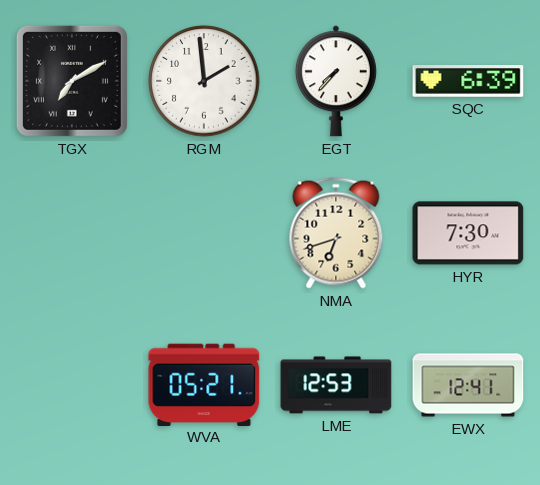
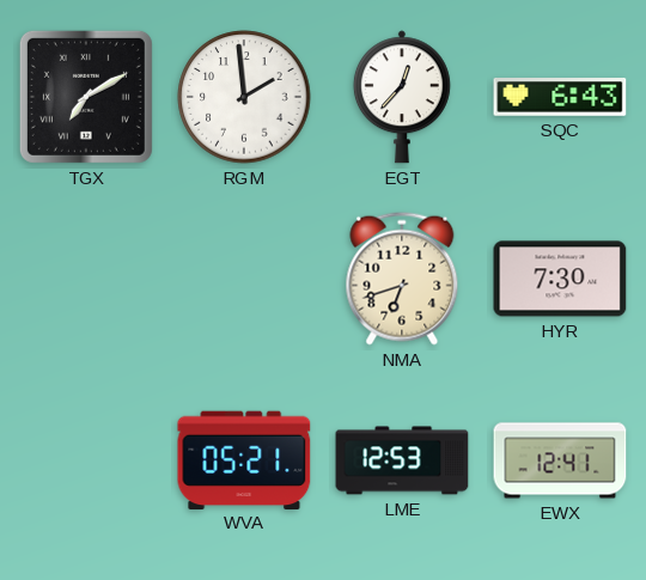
EGT: 7:37 -> 12:37
SQC: 6:39 -> 6:43
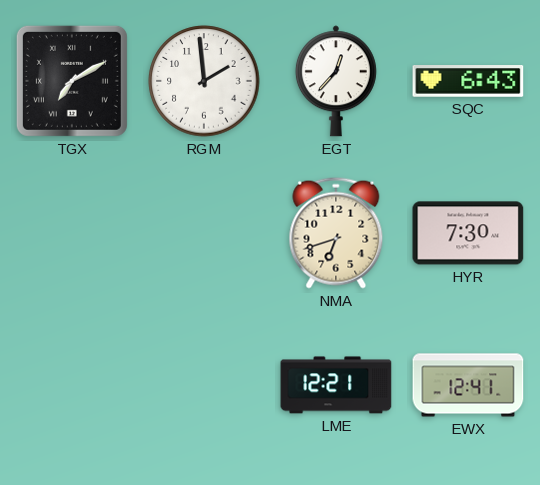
WVA: 05:21 -> none
LME: 12:53 -> 12:21
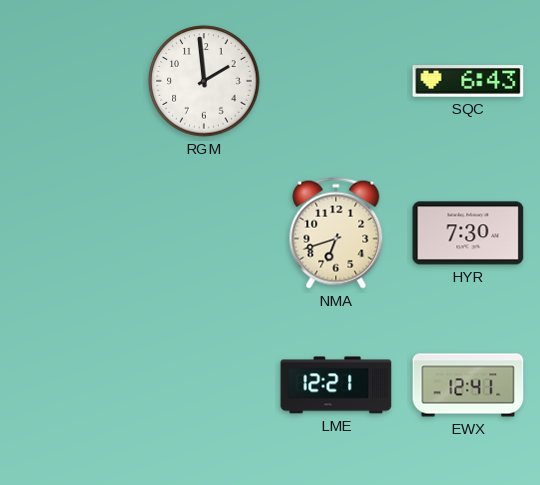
TGX: 7:10 -> none
EGT: 12:37 -> none
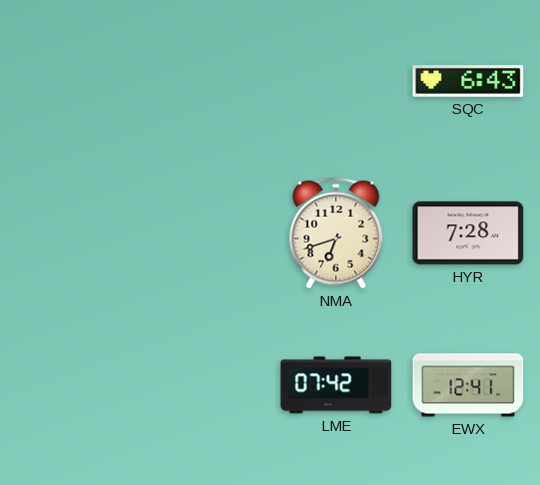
RGM: 1:59 -> none
HYR: 7:30 -> 7:28
LME: 12:21 -> 07:42
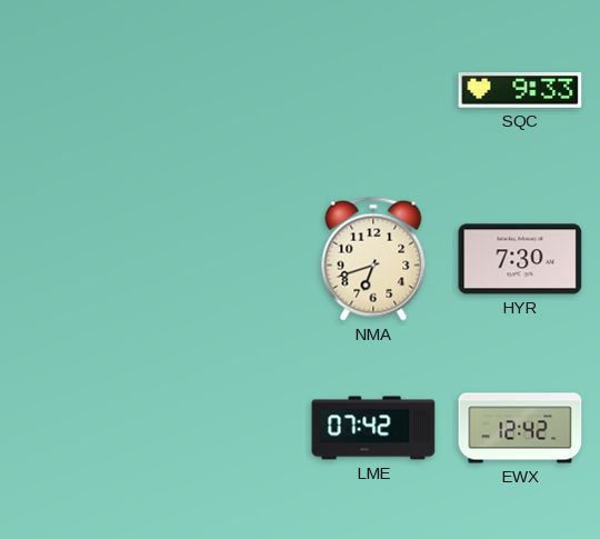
SQC: 6:43 -> 9:33
HYR: 7:28 -> 7:30
EWX: 12:41 -> 12:42
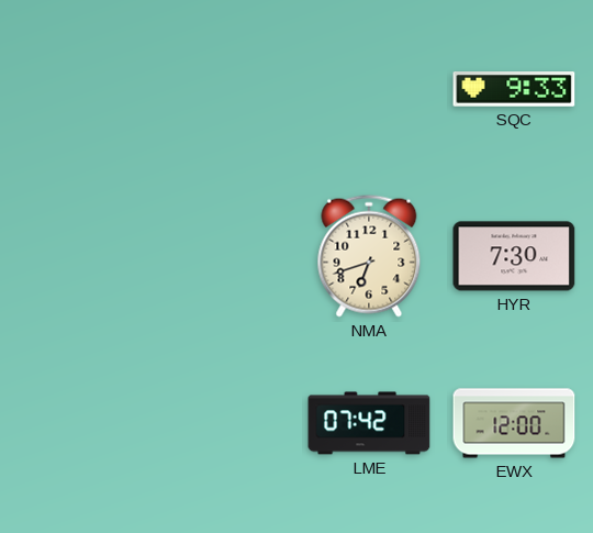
EWX: 12:42 -> 12:00
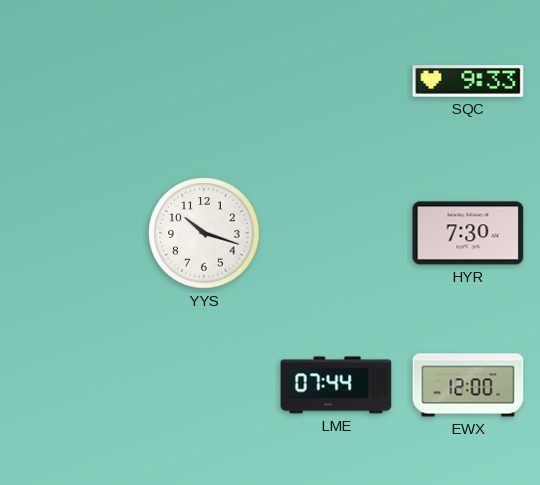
YYS: none -> 10:18
NMA: 6:42 -> none
LME: 07:42 -> 07:44
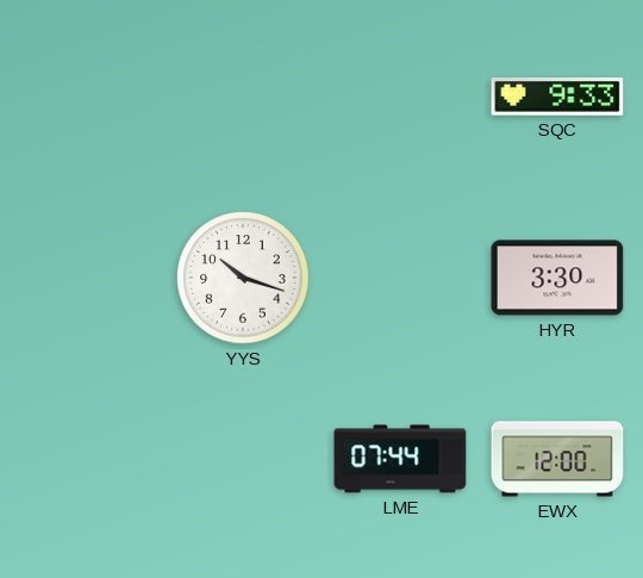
HYR: 7:30 -> 3:30
